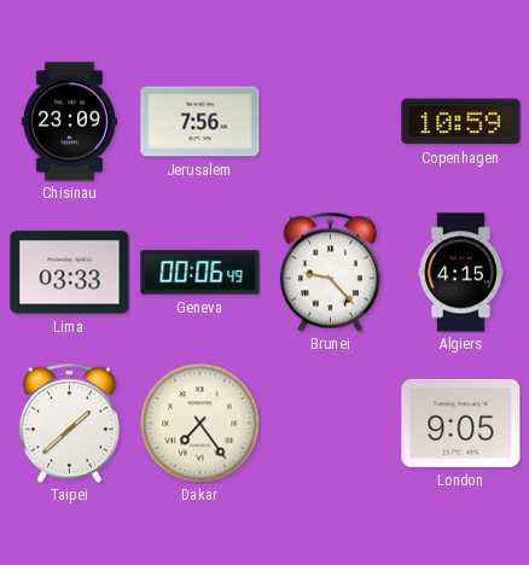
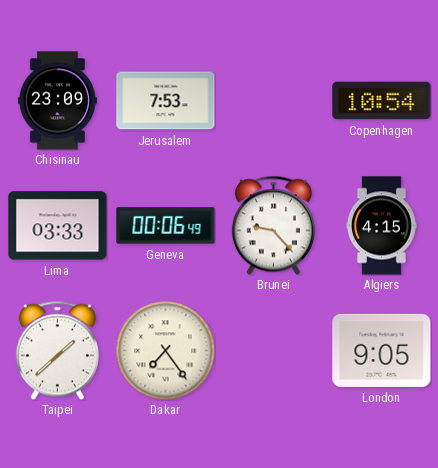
Jerusalem: 7:56 -> 7:53
Copenhagen: 10:59 -> 10:54
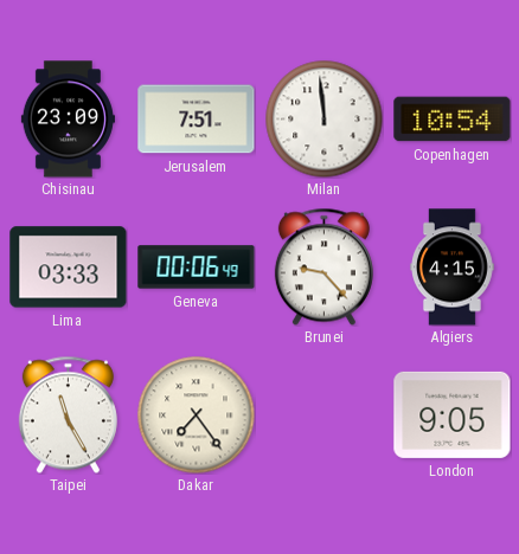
Jerusalem: 7:53 -> 7:51
Milan: none -> 11:59
Taipei: 1:38 -> 11:25
